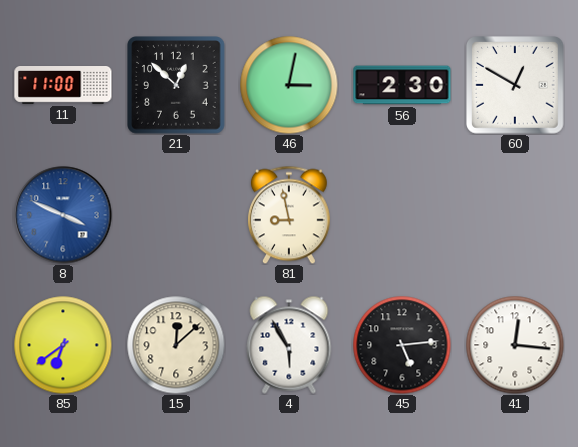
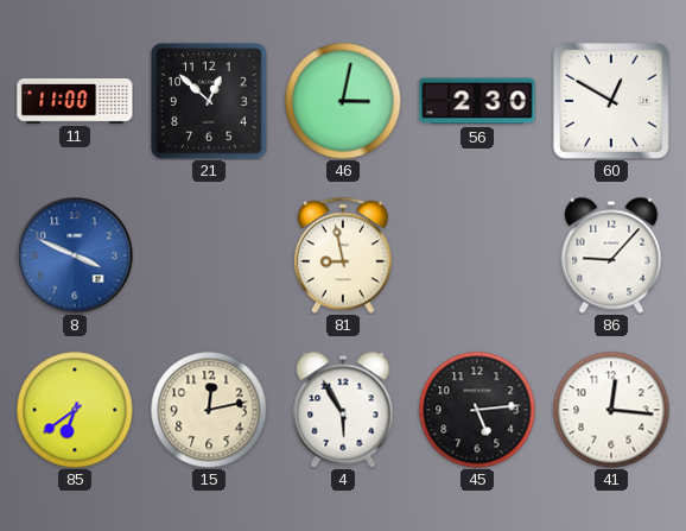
86: none -> 9:07
15: 12:08 -> 12:13
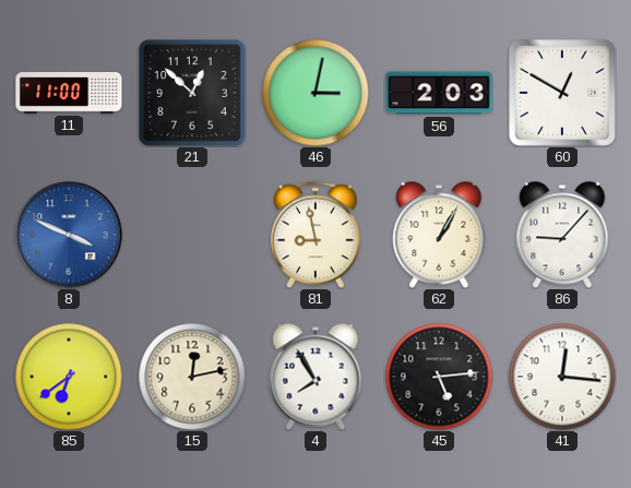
56: 2:30 -> 2:03
62: none -> 1:05
4: 5:55 -> 7:55
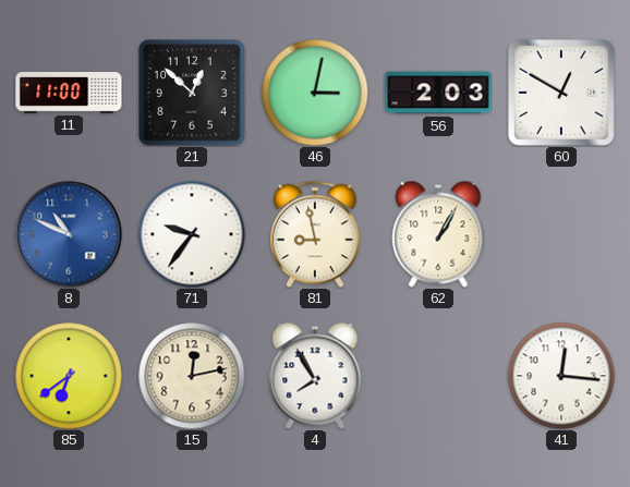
8: 3:49 -> 10:49
71: none -> 9:36
86: 9:07 -> none
45: 5:14 -> none
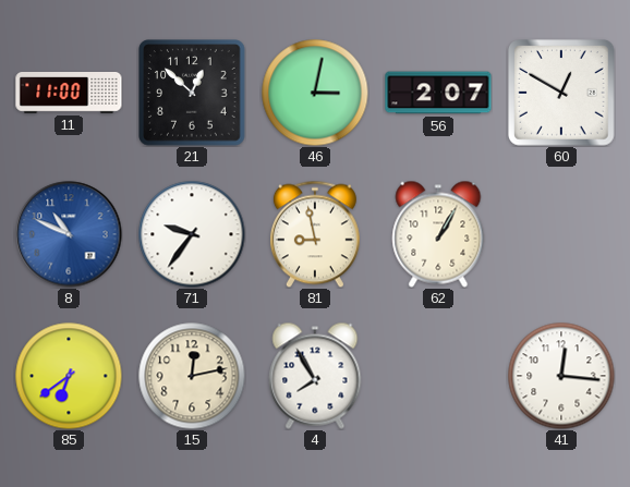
56: 2:03 -> 2:07
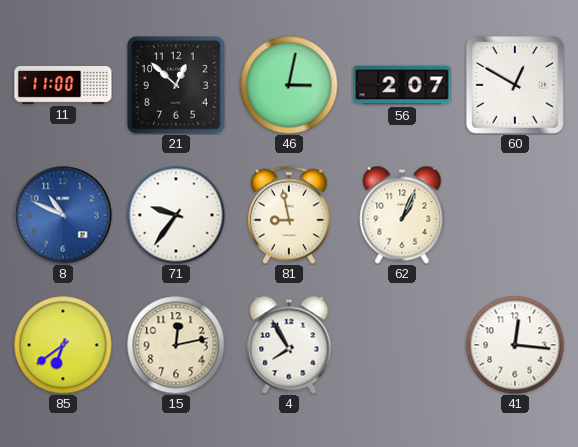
62: 1:05 -> 1:04
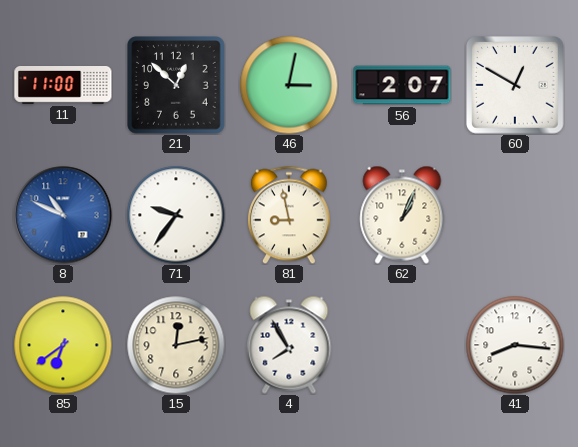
41: 12:16 -> 8:16
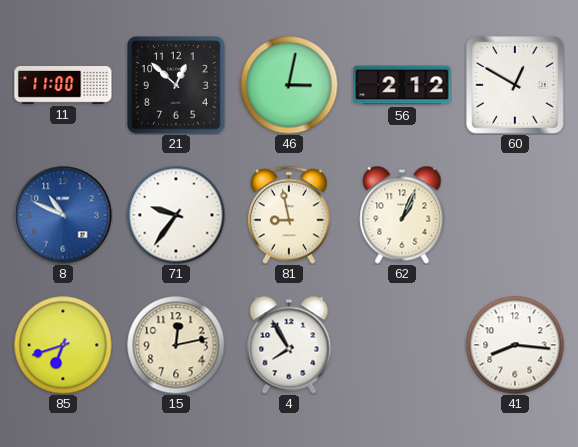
56: 2:07 -> 2:12
85: 6:39 -> 6:42
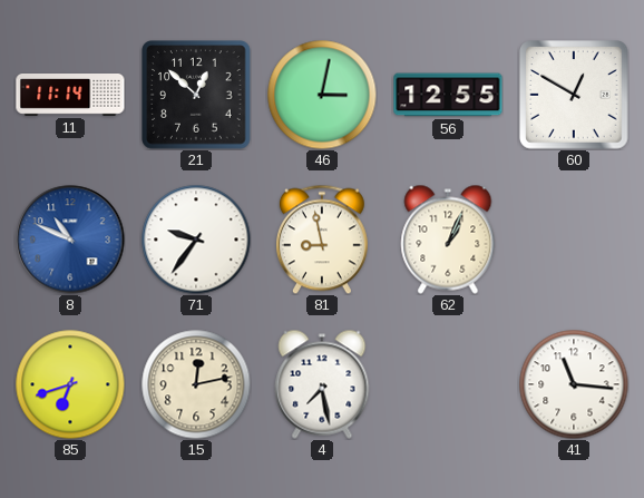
11: 11:00 -> 11:14
56: 2:12 -> 12:55
4: 7:55 -> 7:28
41: 8:16 -> 11:16
